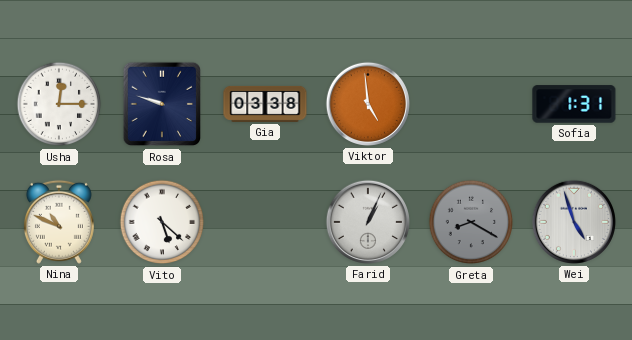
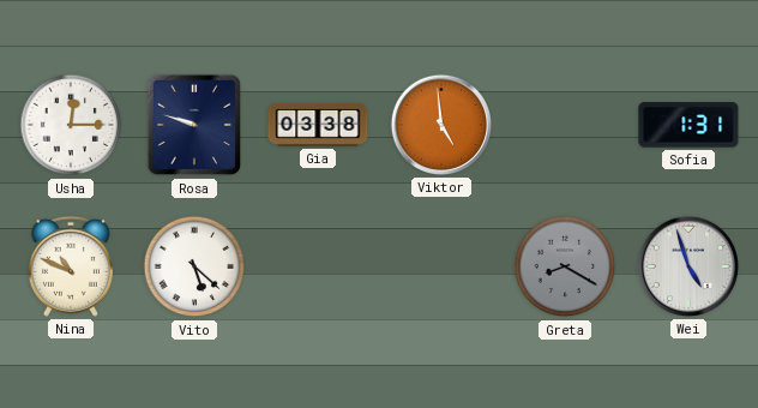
Farid: 1:04 -> none
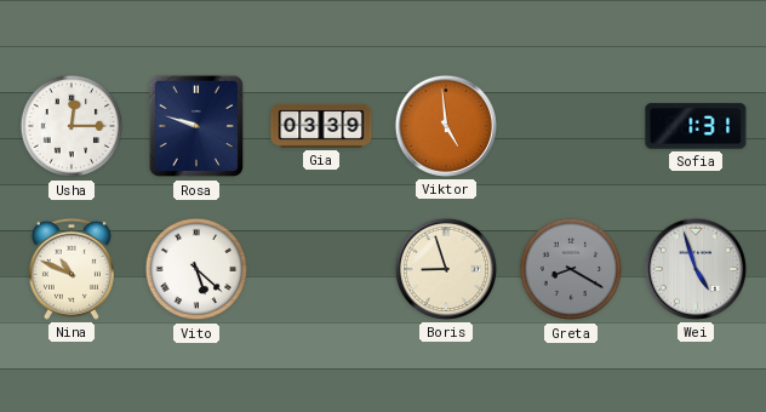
Gia: 03:38 -> 03:39
Boris: none -> 8:57
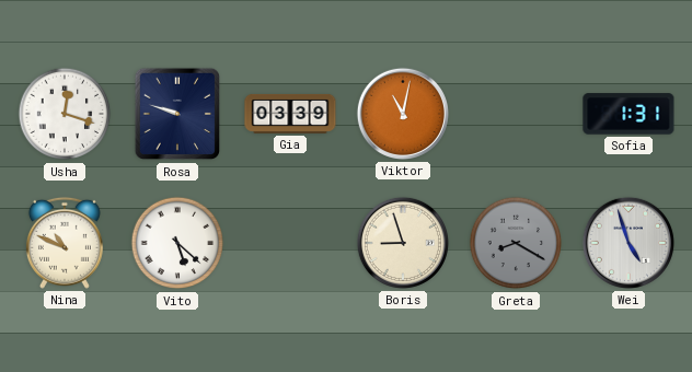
Usha: 12:15 -> 12:18
Viktor: 4:59 -> 11:02
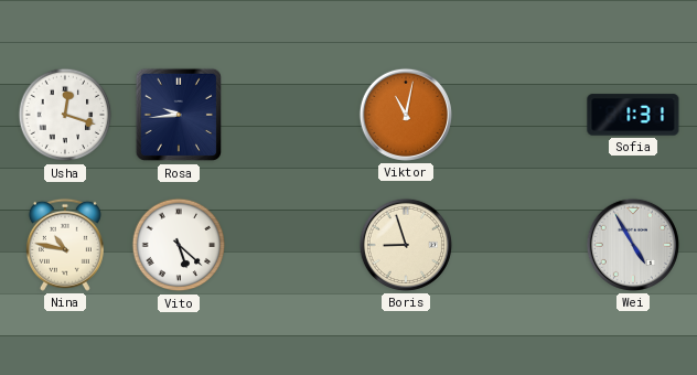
Rosa: 9:48 -> 9:44
Gia: 03:39 -> none
Nina: 10:49 -> 10:47
Greta: 8:20 -> none
Wei: 4:57 -> 4:55
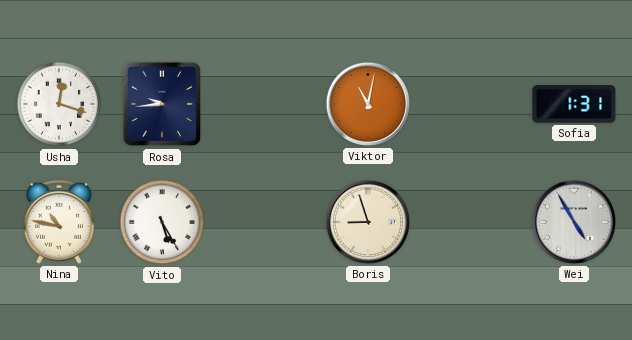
Vito: 5:22 -> 5:25
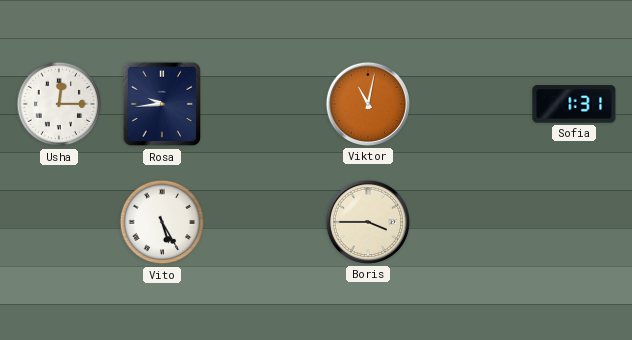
Usha: 12:18 -> 12:15
Nina: 10:47 -> none
Boris: 8:57 -> 3:45
Wei: 4:55 -> none
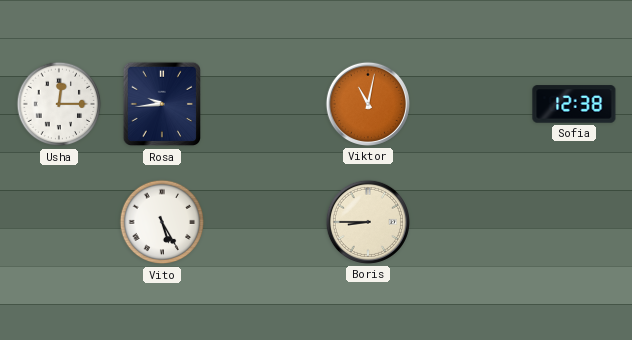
Sofia: 1:31 -> 12:38
Boris: 3:45 -> 8:45
